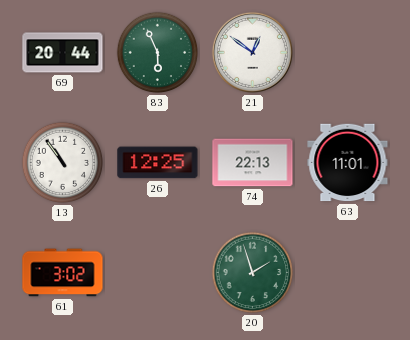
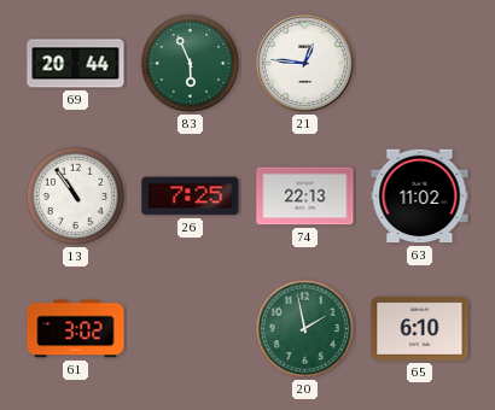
21: 12:51 -> 12:46
26: 12:25 -> 7:25
63: 11:01 -> 11:02
20: 1:57 -> 1:58
65: none -> 6:10
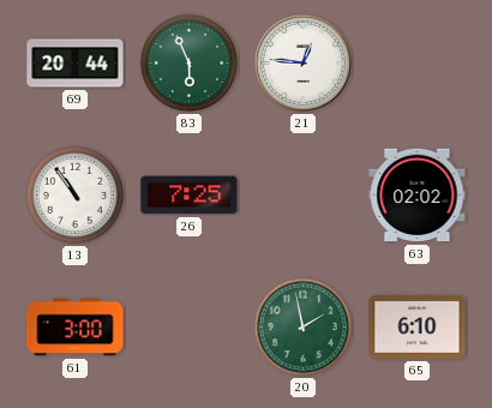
74: 22:13 -> none
63: 11:02 -> 02:02
61: 3:02 -> 3:00
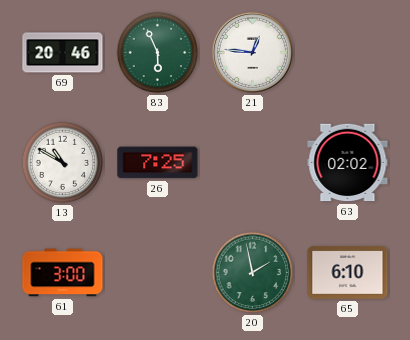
69: 20:44 -> 20:46
13: 10:54 -> 10:50
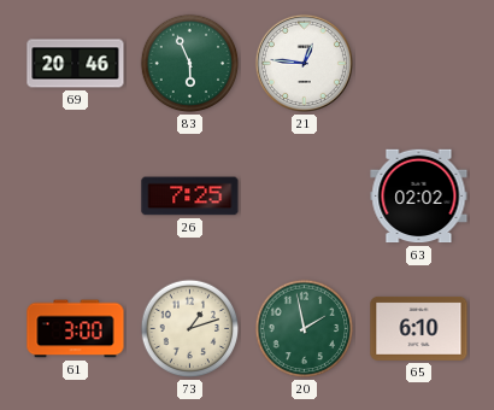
13: 10:50 -> none
73: none -> 1:12
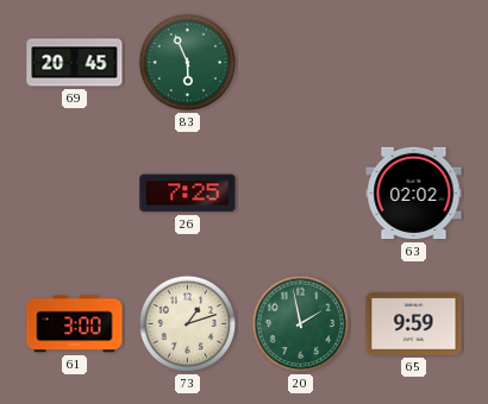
69: 20:46 -> 20:45
21: 12:46 -> none
65: 6:10 -> 9:59
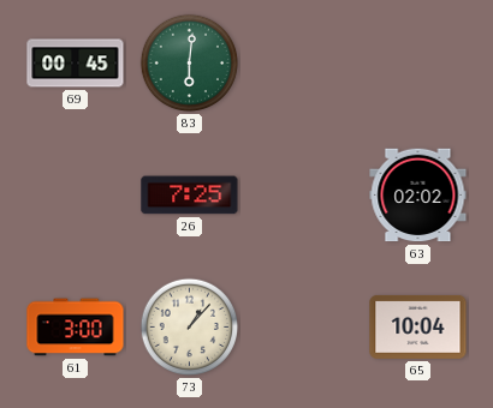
69: 20:45 -> 00:45
83: 5:56 -> 6:01
73: 1:12 -> 1:07
20: 1:58 -> none
65: 9:59 -> 10:04
